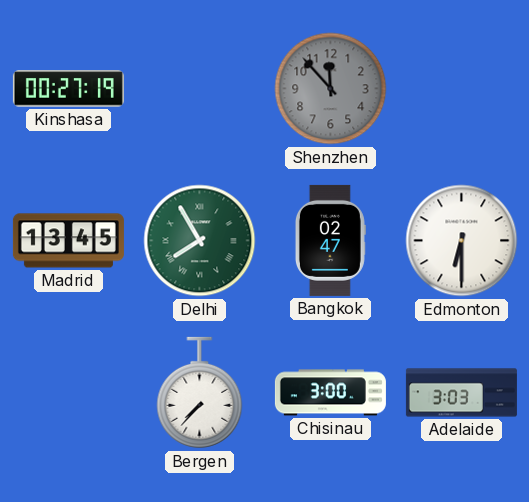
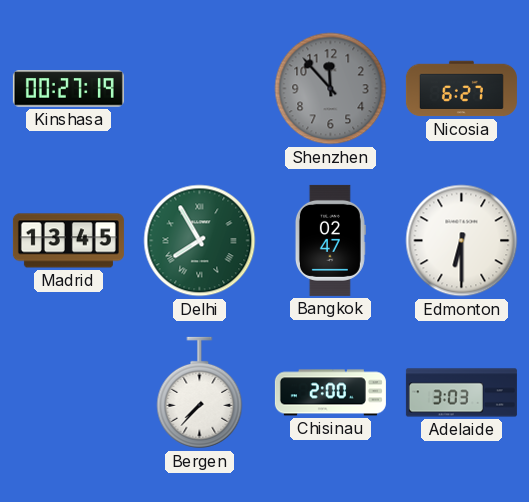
Nicosia: none -> 6:27
Chisinau: 3:00 -> 2:00
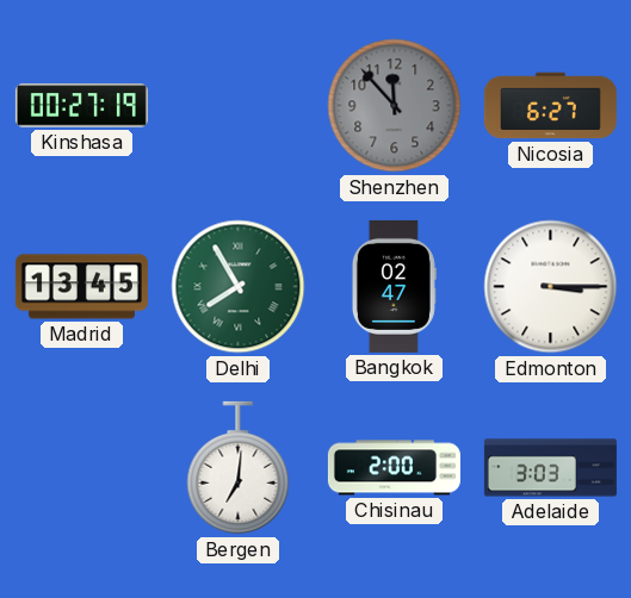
Edmonton: 6:30 -> 3:15
Bergen: 7:37 -> 7:01
